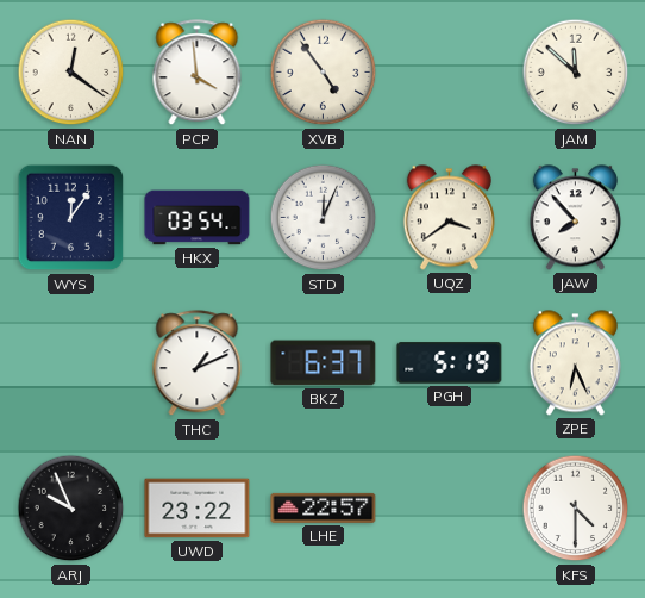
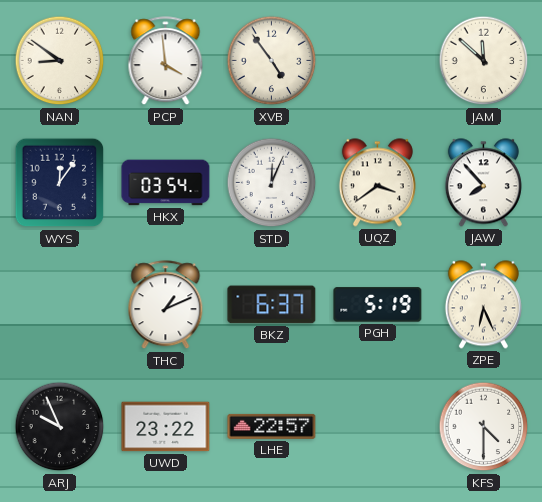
NAN: 12:21 -> 8:51
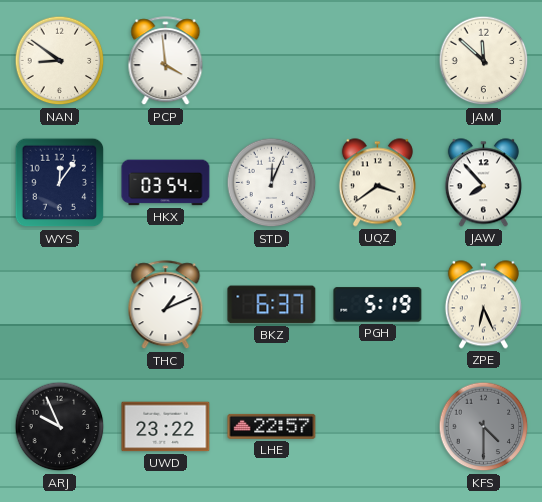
XVB: 4:54 -> none
KFS dial: white -> grey
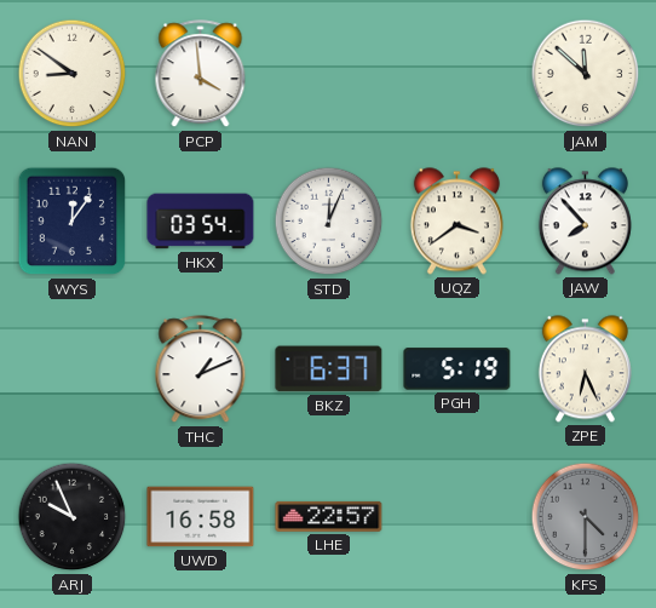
UWD: 23:22 -> 16:58
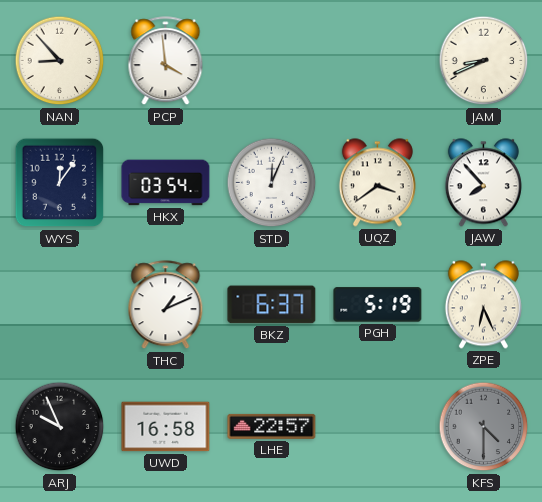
NAN: 8:51 -> 8:53
JAM: 11:52 -> 8:41
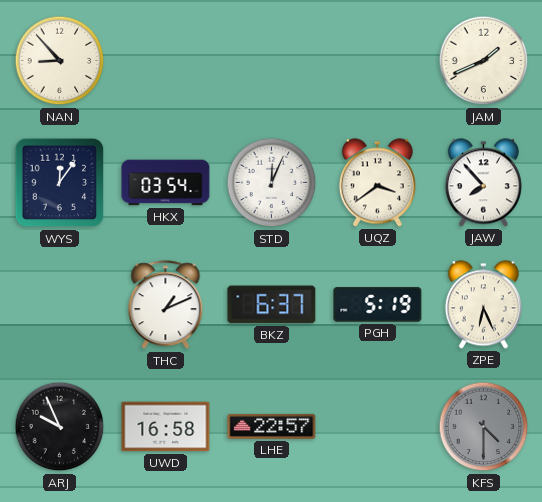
PCP: 3:59 -> none
JAM: 8:41 -> 1:41
